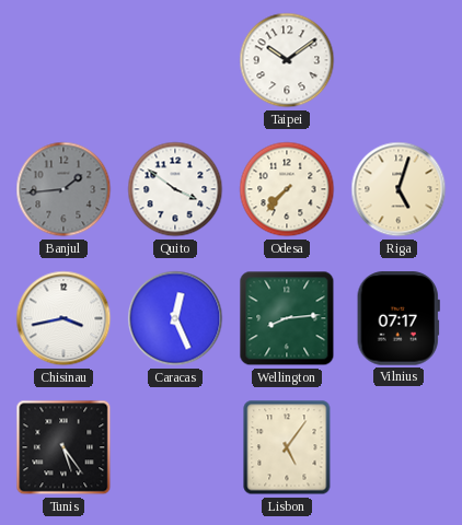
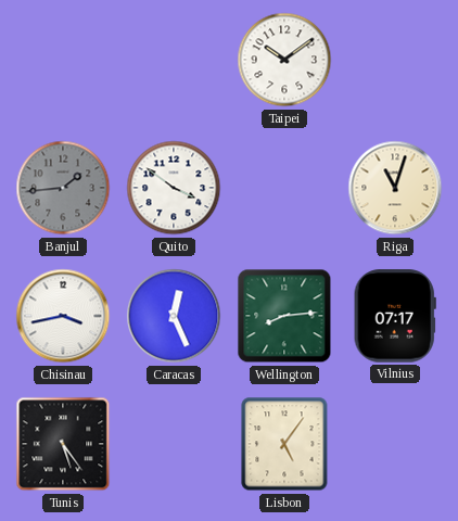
Odesa: 7:37 -> none
Riga: 5:03 -> 11:03
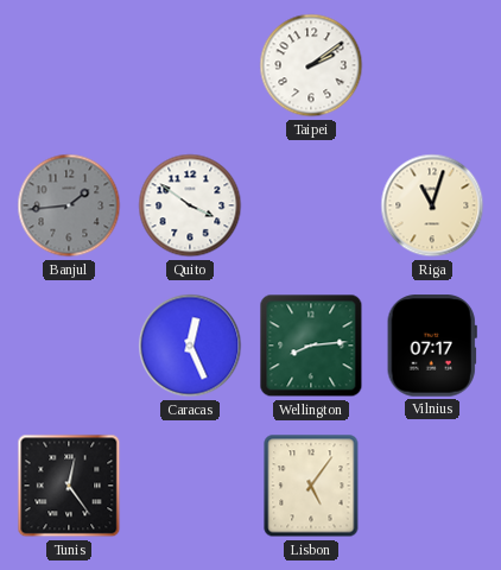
Taipei: 10:09 -> 2:09
Chisinau: 3:43 -> none
Tunis: 5:24 -> 12:24
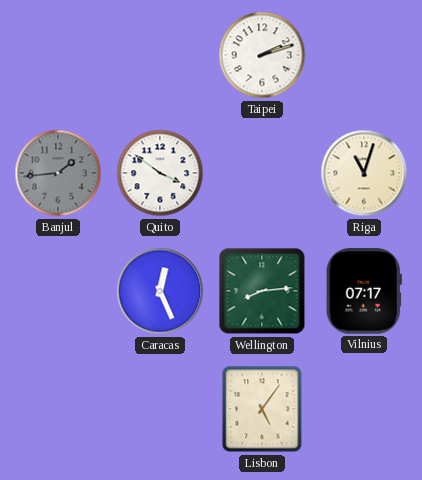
Taipei: 2:09 -> 2:12
Tunis: 12:24 -> none
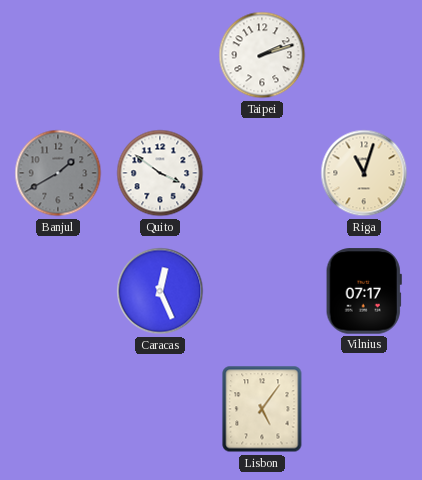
Banjul: 1:44 -> 1:40
Wellington: 8:14 -> none
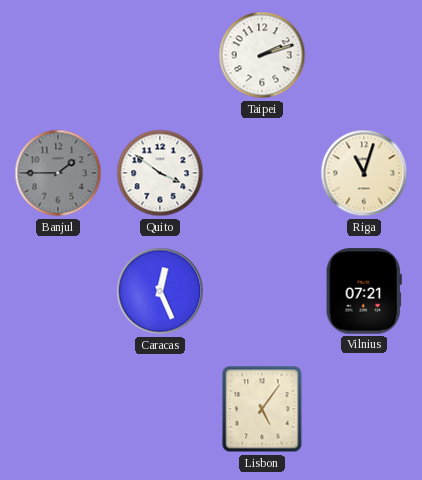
Banjul: 1:40 -> 1:45
Vilnius: 07:17 -> 07:21
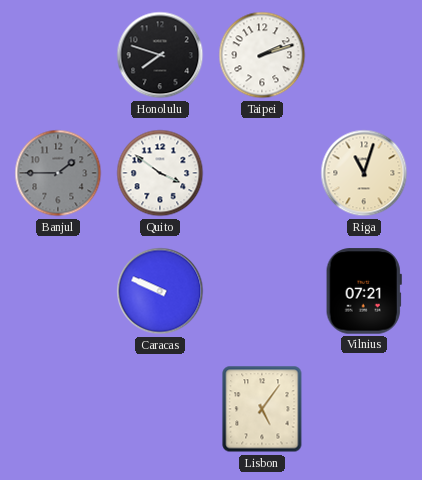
Honolulu: none -> 7:48
Caracas: 12:26 -> 9:49
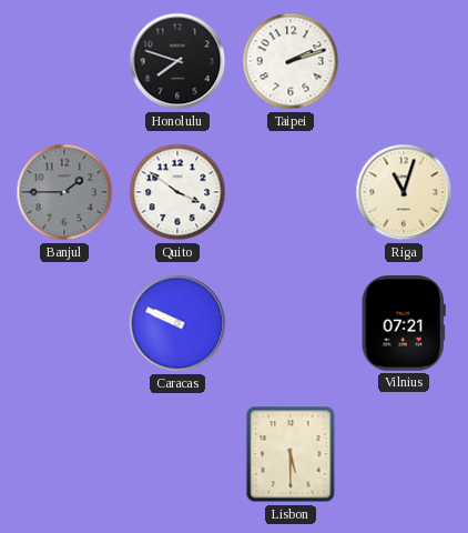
Lisbon: 5:06 -> 5:30
